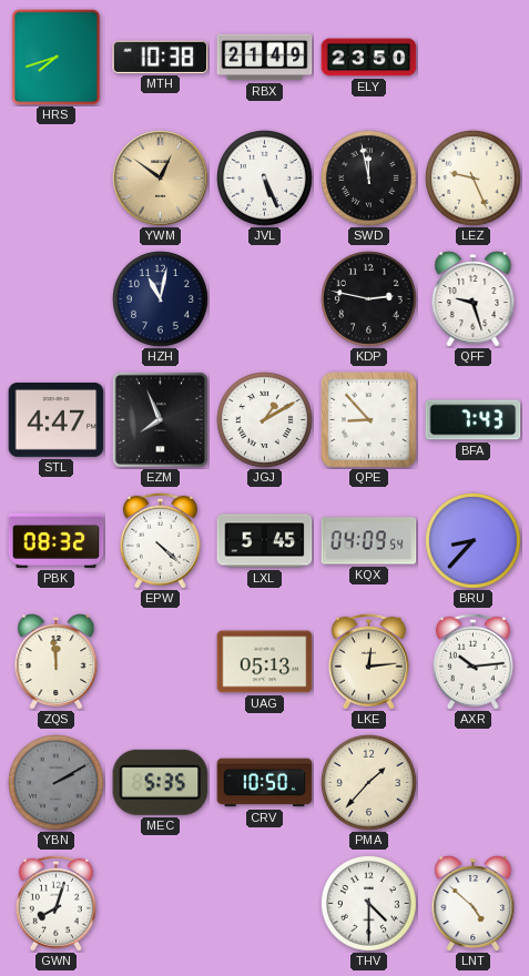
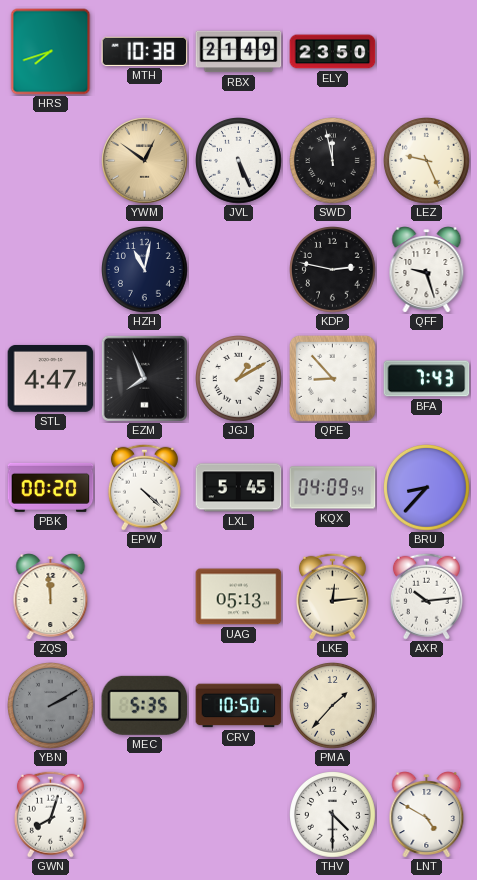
PBK: 08:32 -> 00:20
LNT: 4:52 -> 4:50
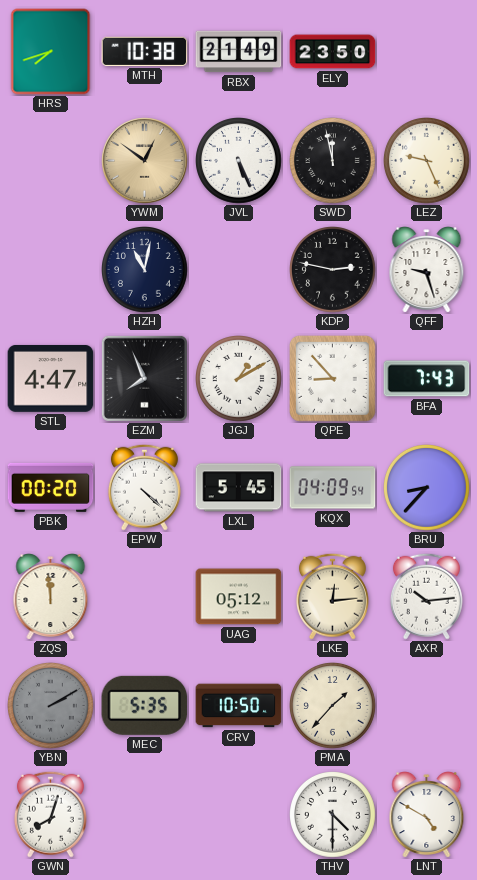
UAG: 05:13 -> 05:12
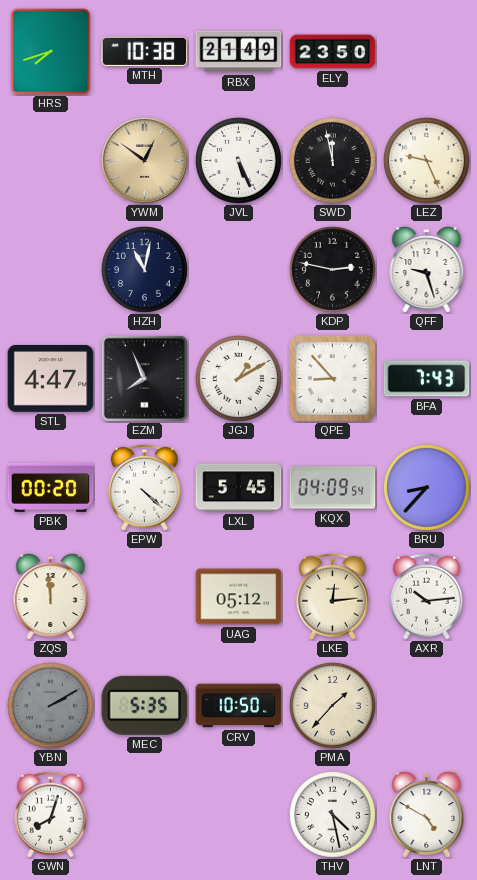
THV: 4:30 -> 4:28
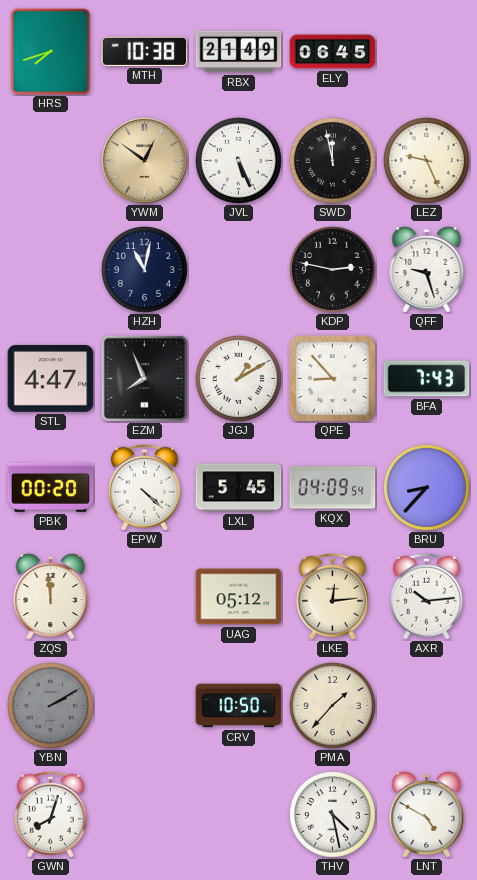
ELY: 23:50 -> 06:45
MEC: 5:35 -> none
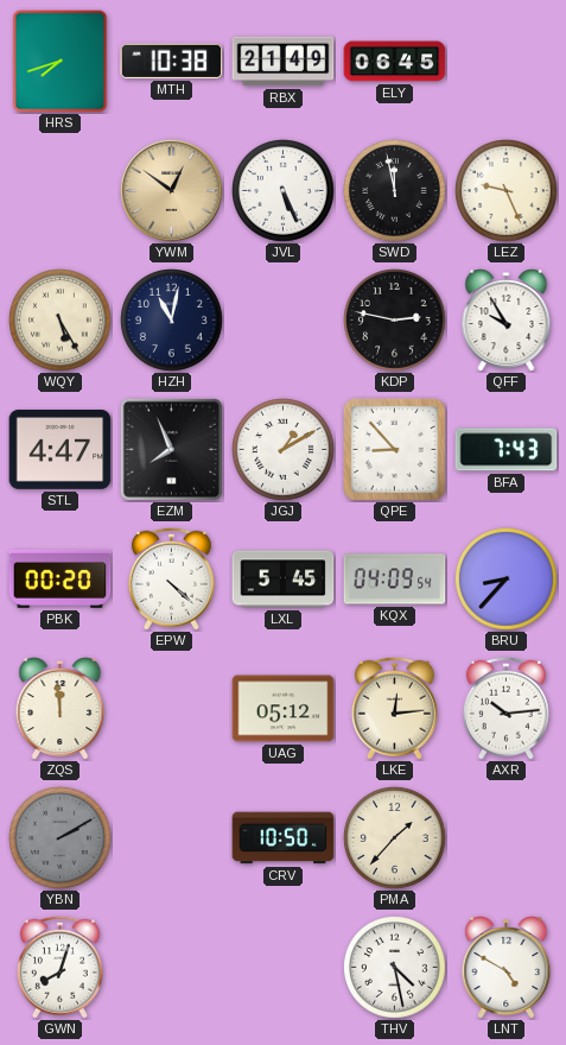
WQY: none -> 5:25
QFF: 9:27 -> 9:55
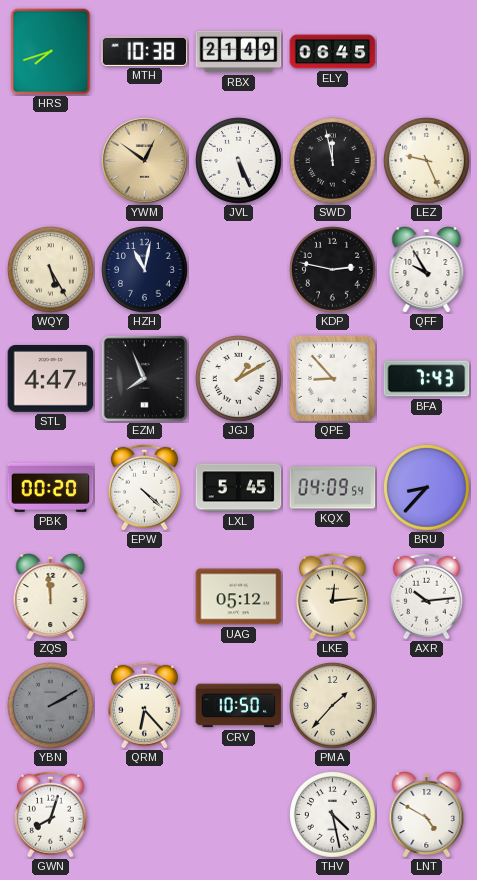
QRM: none -> 6:23
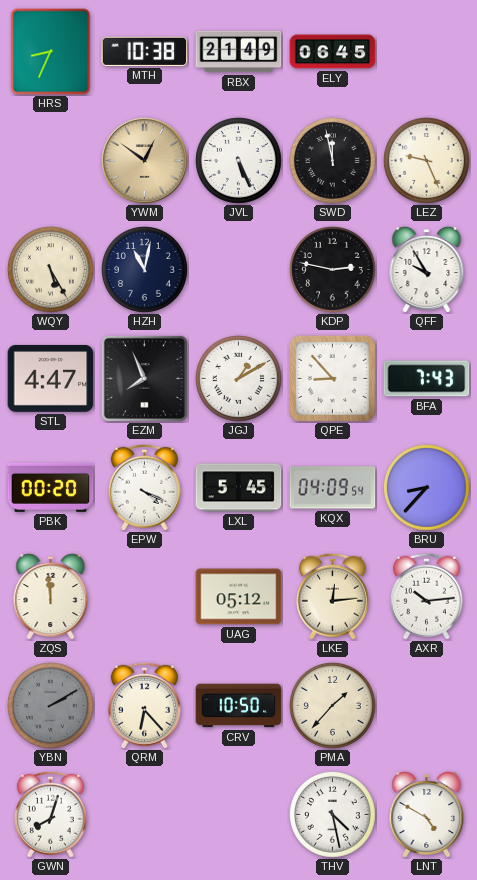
HRS: 7:42 -> 8:34
EPW: 4:22 -> 4:19
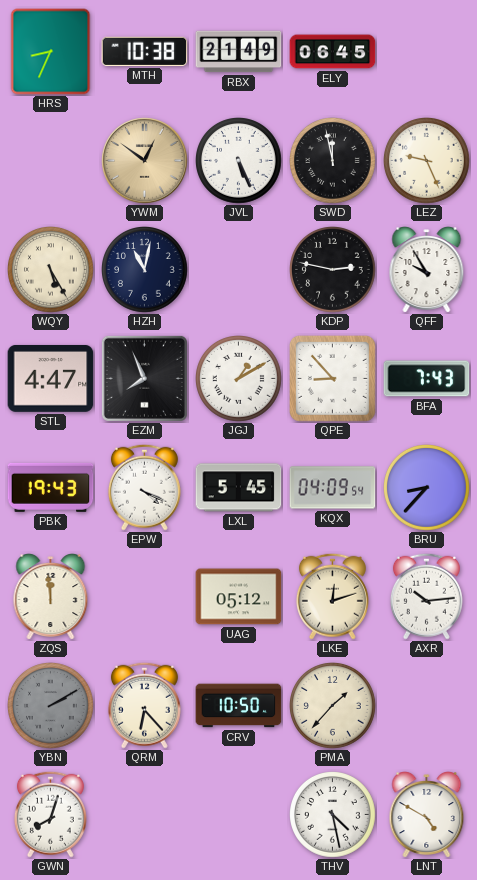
PBK: 00:20 -> 19:43
LKE: 12:14 -> 12:12
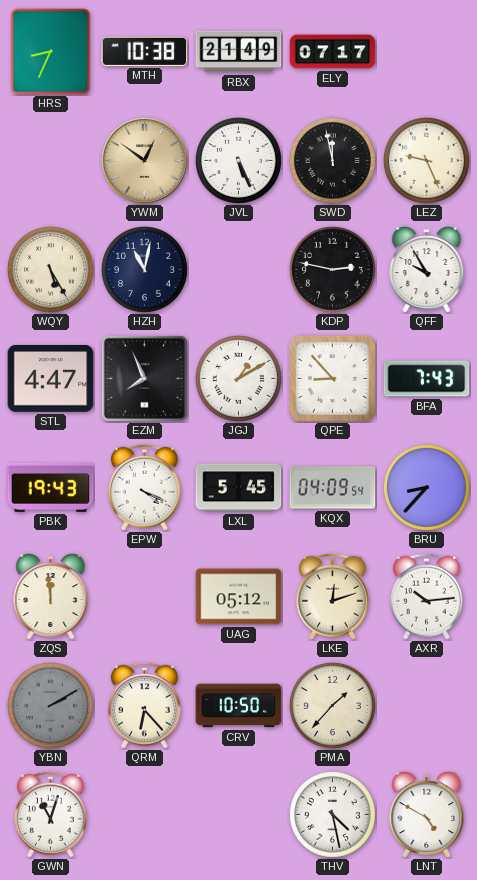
ELY: 06:45 -> 07:17
GWN: 8:03 -> 11:03
